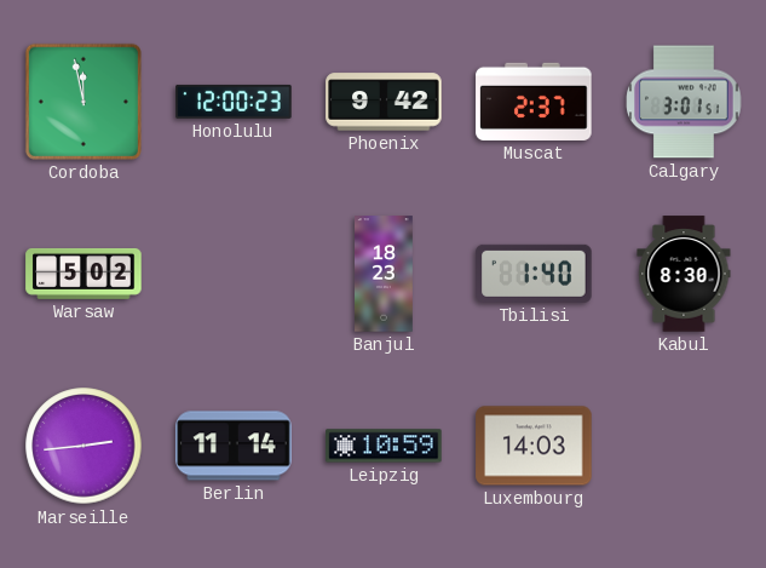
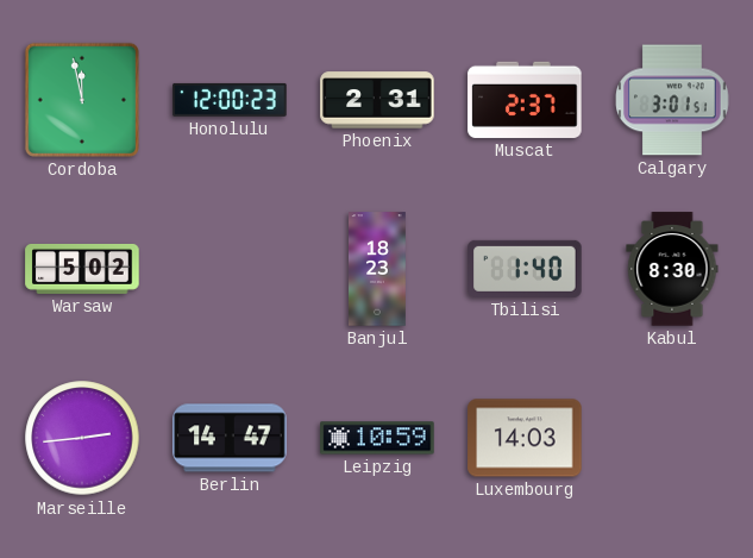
Phoenix: 9:42 -> 2:31
Berlin: 11:14 -> 14:47
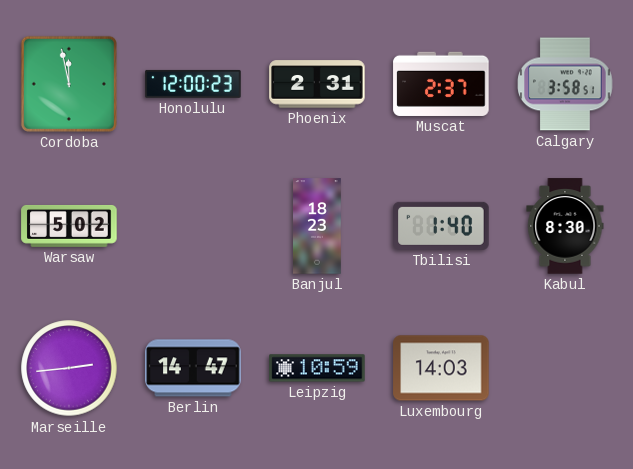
Calgary: 3:01 -> 3:58
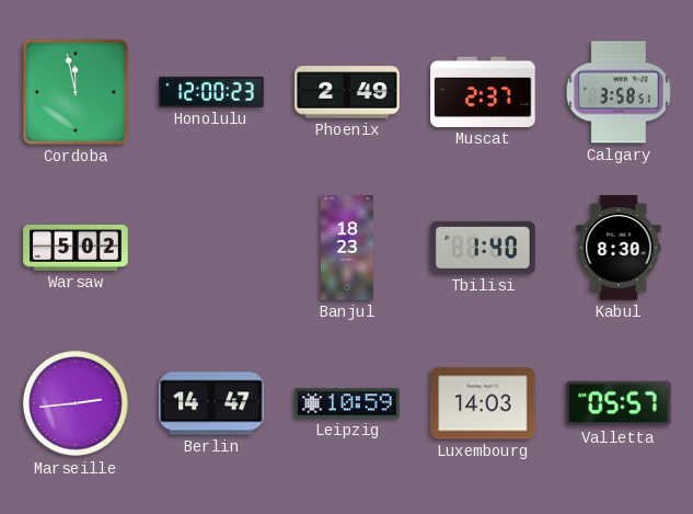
Phoenix: 2:31 -> 2:49
Valletta: none -> 05:57
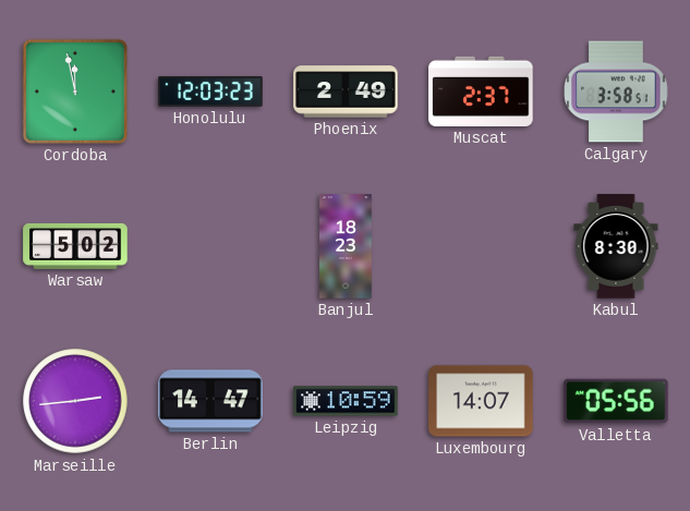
Honolulu: 12:00 -> 12:03
Tbilisi: 1:40 -> none
Luxembourg: 14:03 -> 14:07
Valletta: 05:57 -> 05:56
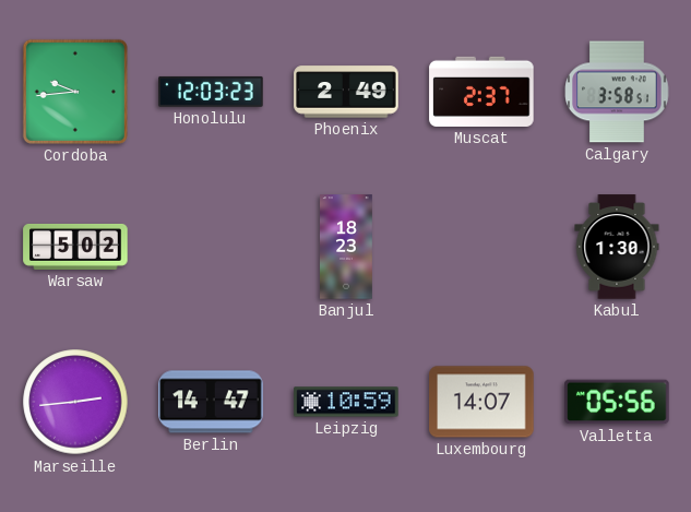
Cordoba: 11:58 -> 9:44
Kabul: 8:30 -> 1:30
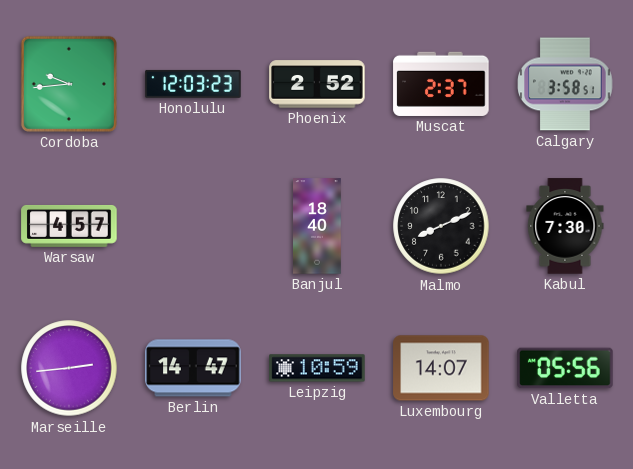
Phoenix: 2:49 -> 2:52
Warsaw: 5:02 -> 4:57
Banjul: 18:23 -> 18:40
Malmo: none -> 8:11
Kabul: 1:30 -> 7:30
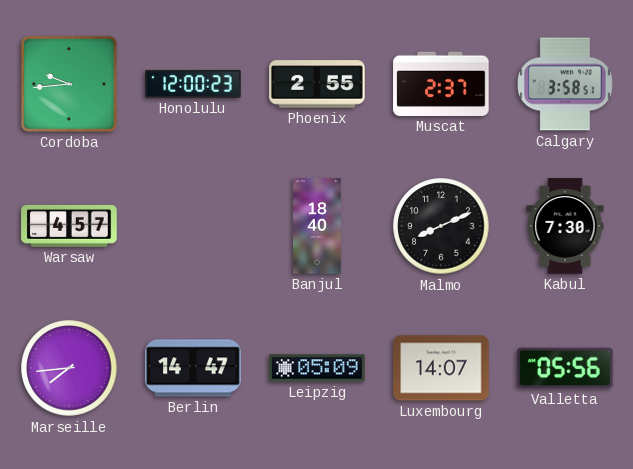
Honolulu: 12:03 -> 12:00
Phoenix: 2:52 -> 2:55
Marseille: 2:44 -> 7:44
Leipzig: 10:59 -> 05:09
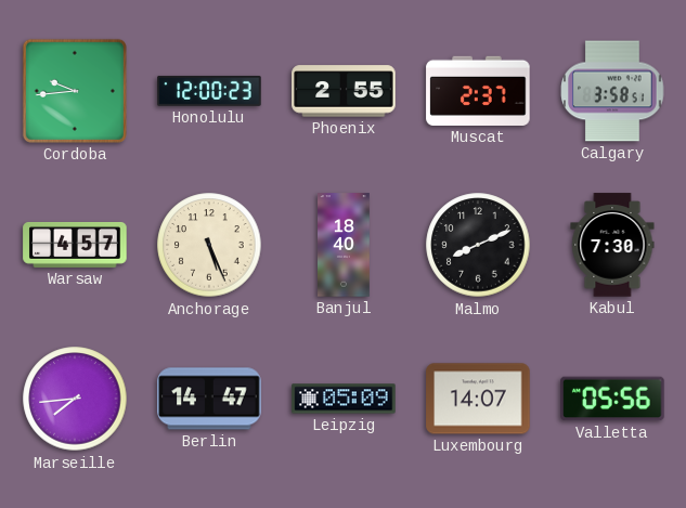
Anchorage: none -> 5:26
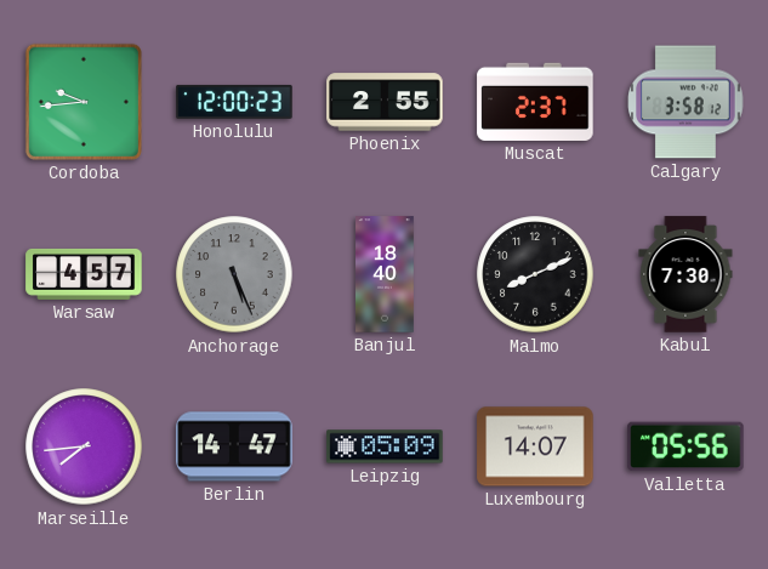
Calgary: 3:58:51 -> 3:58:12
Anchorage dial: cream -> grey
